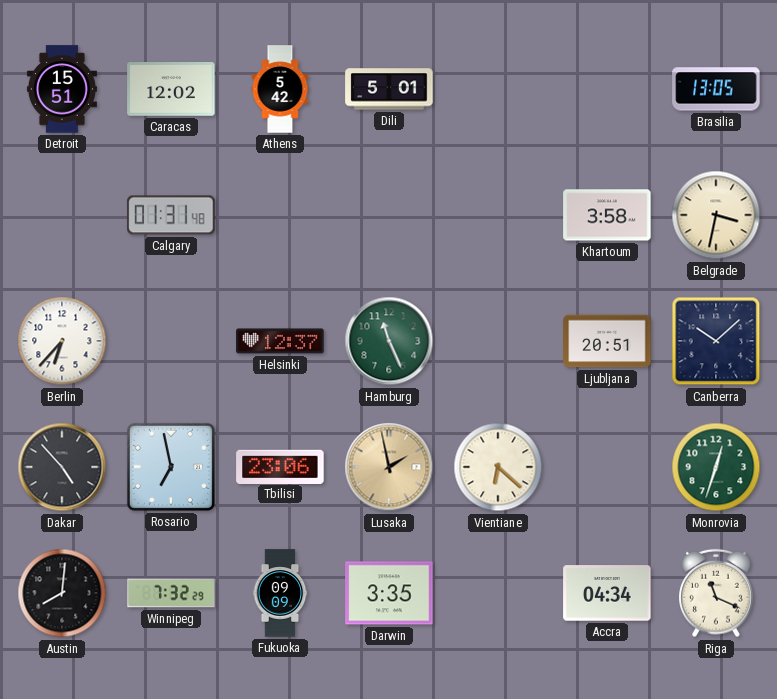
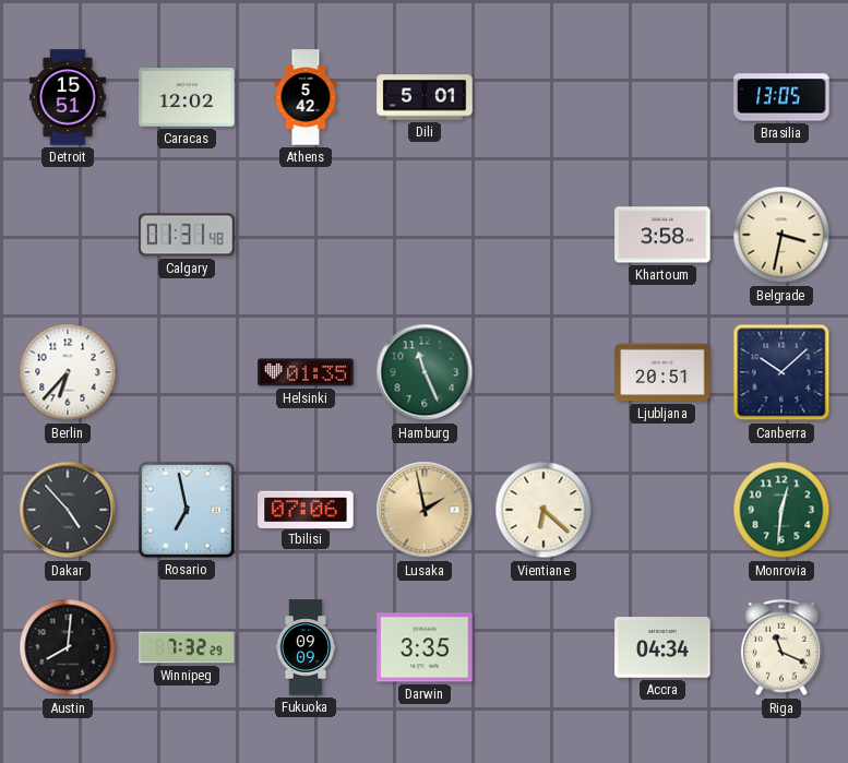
Helsinki: 12:37 -> 01:35
Tbilisi: 23:06 -> 07:06
Monrovia: 12:33 -> 12:31
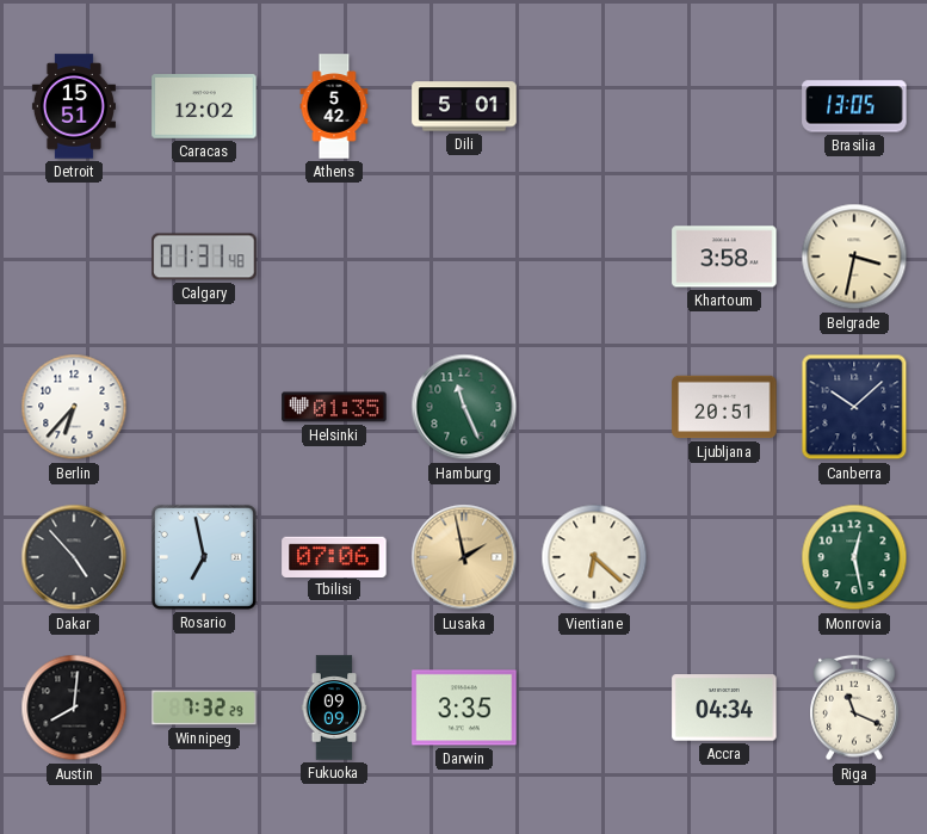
Monrovia: 12:31 -> 12:28
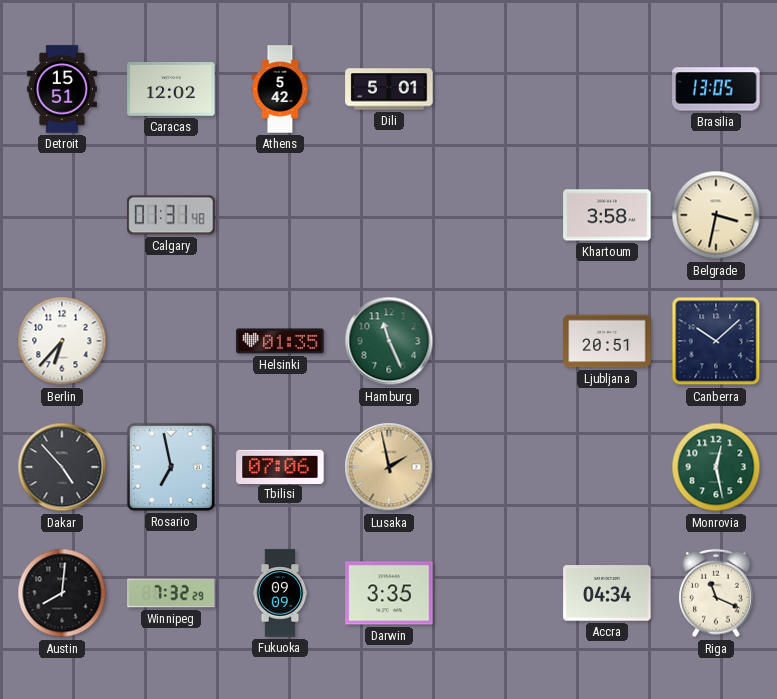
Vientiane: 6:22 -> none
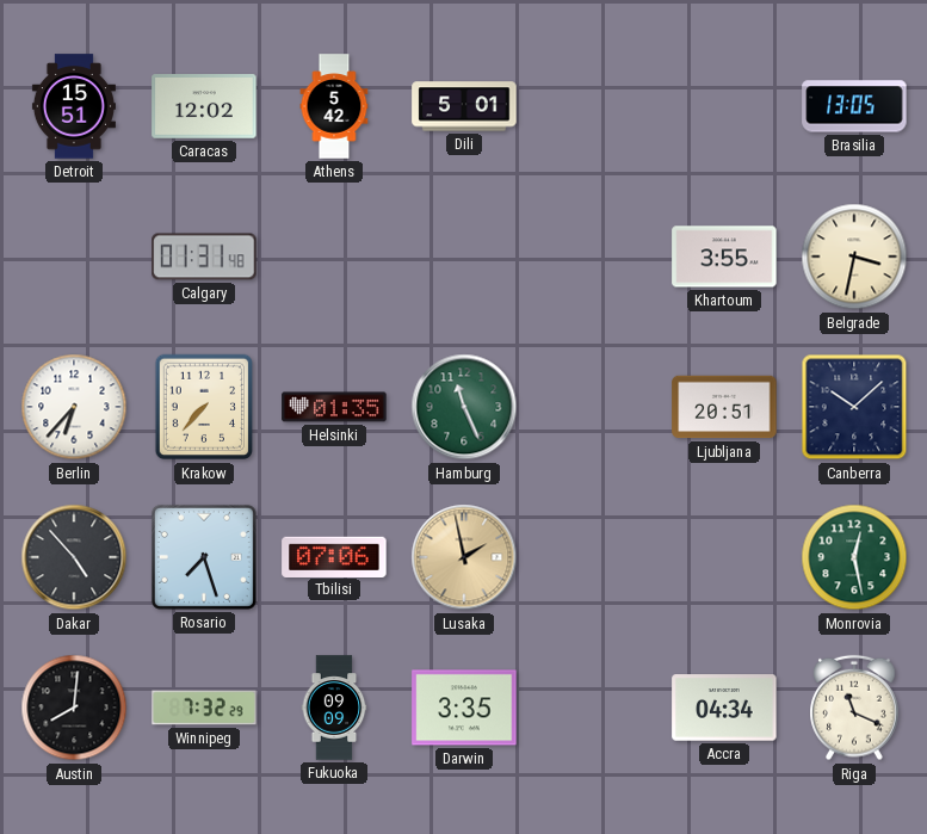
Khartoum: 3:58 -> 3:55
Krakow: none -> 7:37
Rosario: 6:58 -> 7:27
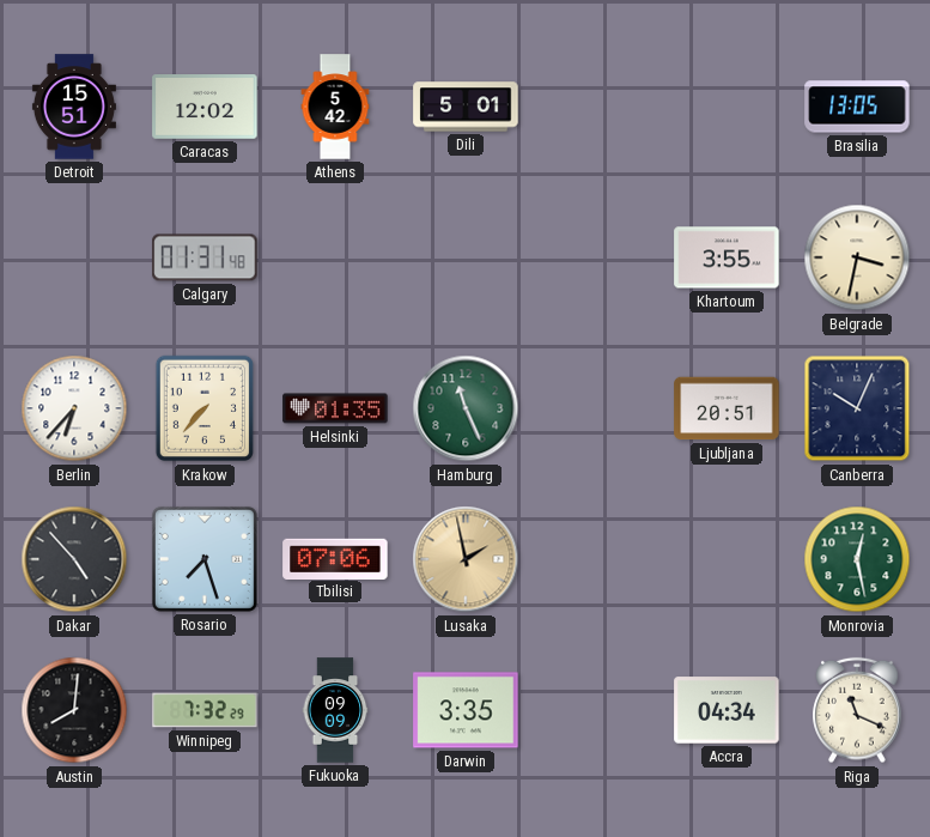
Canberra: 10:08 -> 10:04
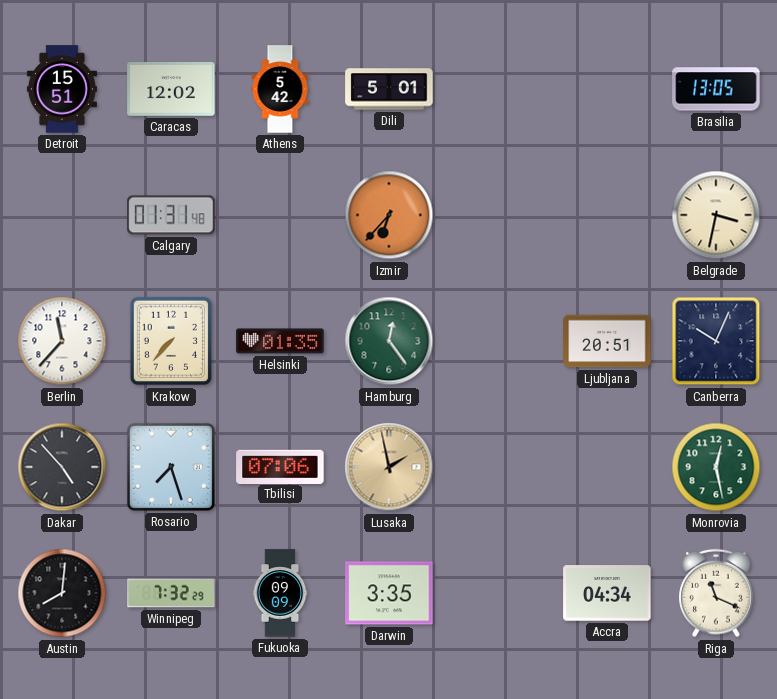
Izmir: none -> 6:37
Khartoum: 3:55 -> none
Berlin: 6:37 -> 11:37
Hamburg: 11:26 -> 12:24
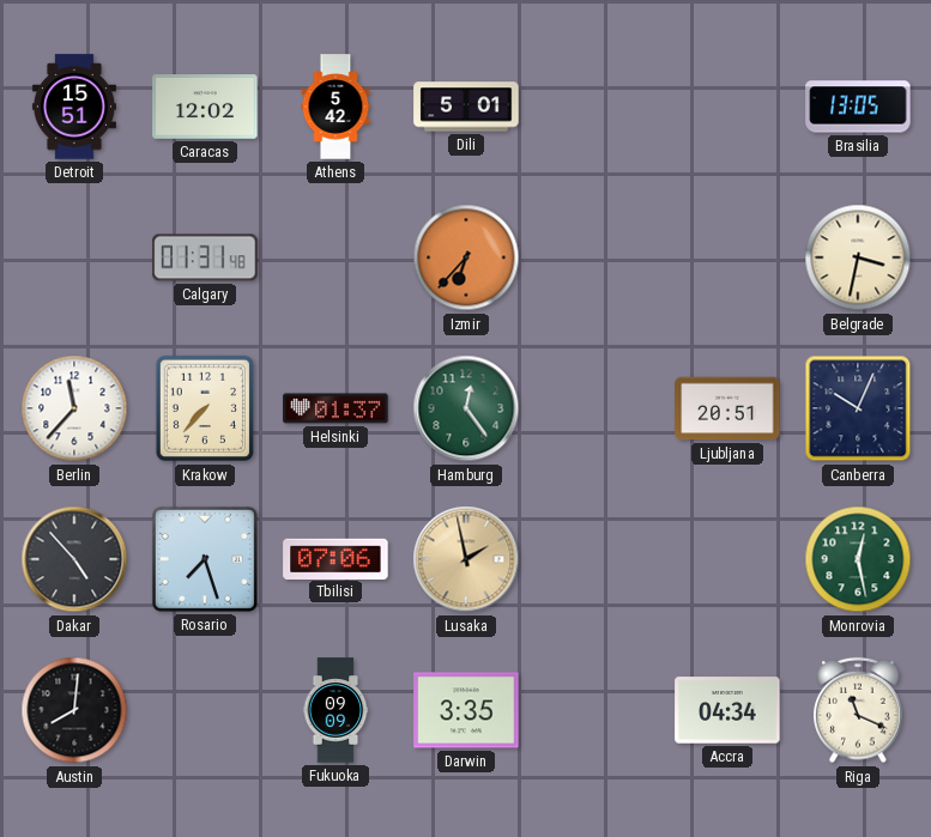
Helsinki: 01:35 -> 01:37
Winnipeg: 7:32 -> none
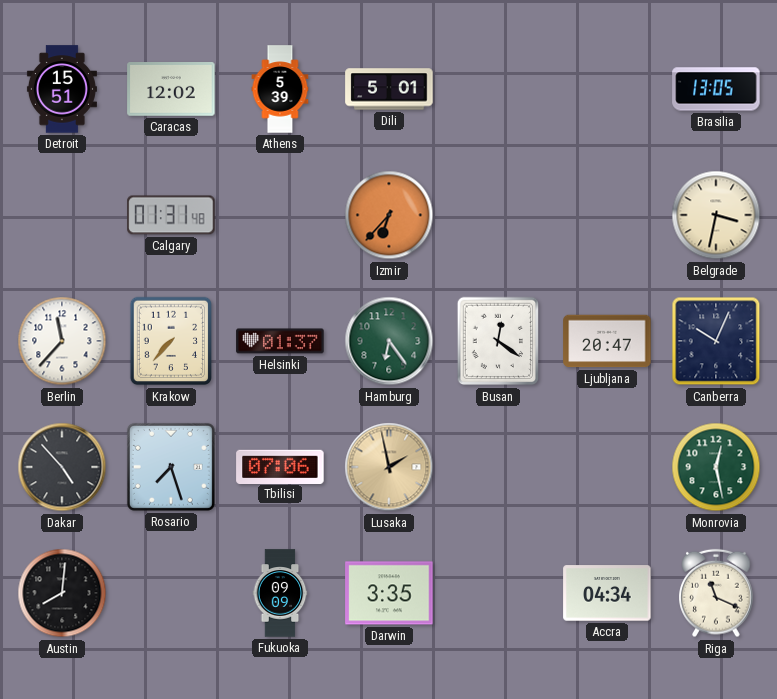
Athens: 5:42 -> 5:39
Hamburg: 12:24 -> 6:24
Busan: none -> 12:21
Ljubljana: 20:51 -> 20:47
